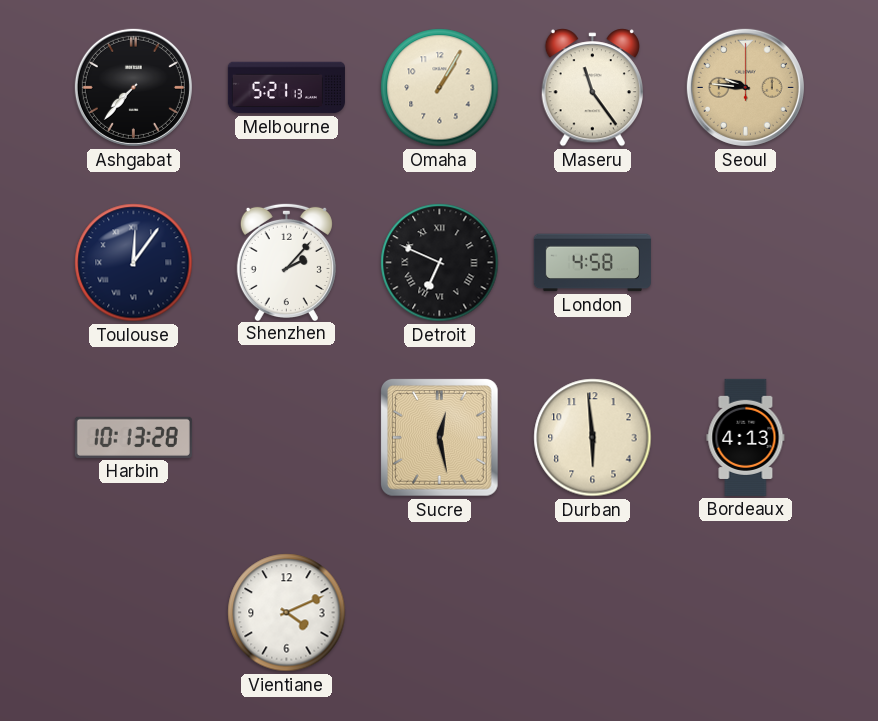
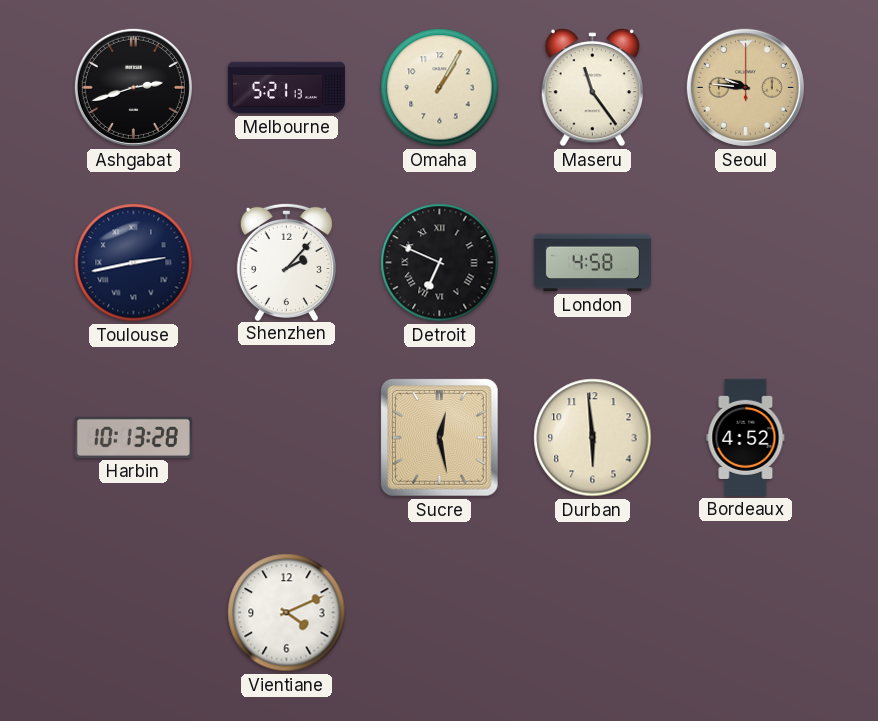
Ashgabat: 7:37 -> 2:42
Toulouse: 12:06 -> 2:43
Bordeaux: 4:13 -> 4:52
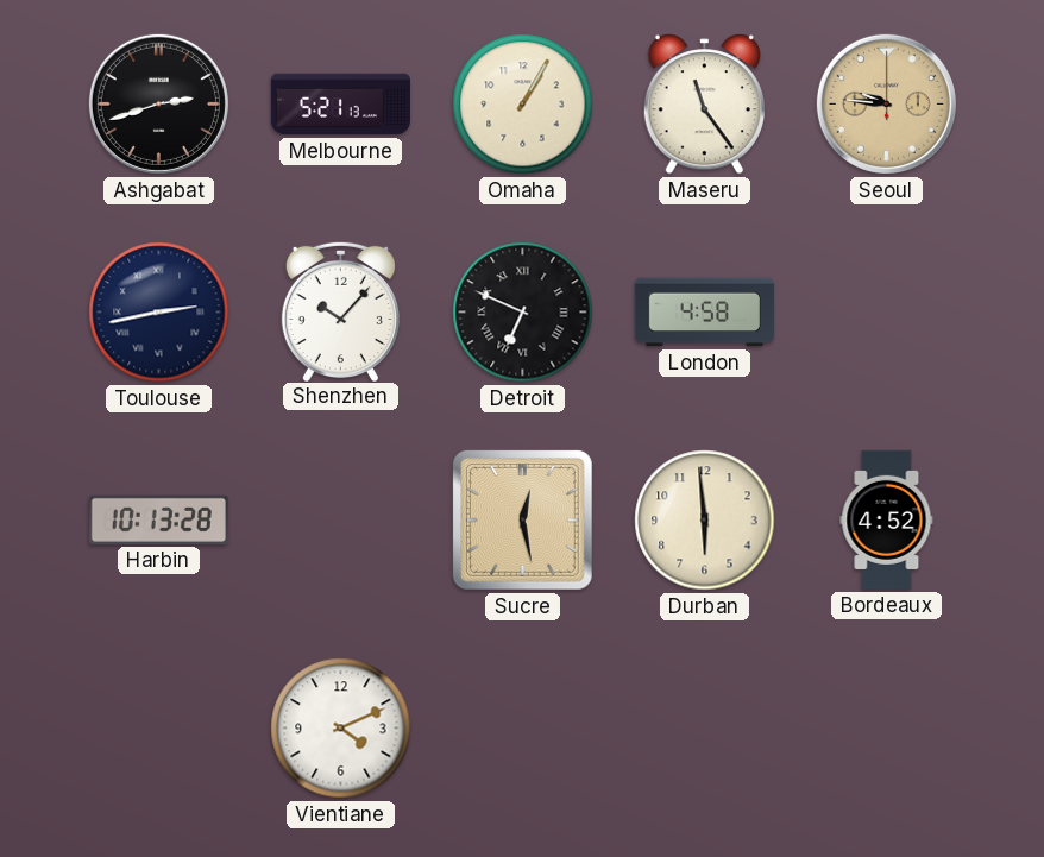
Shenzhen: 2:07 -> 10:07
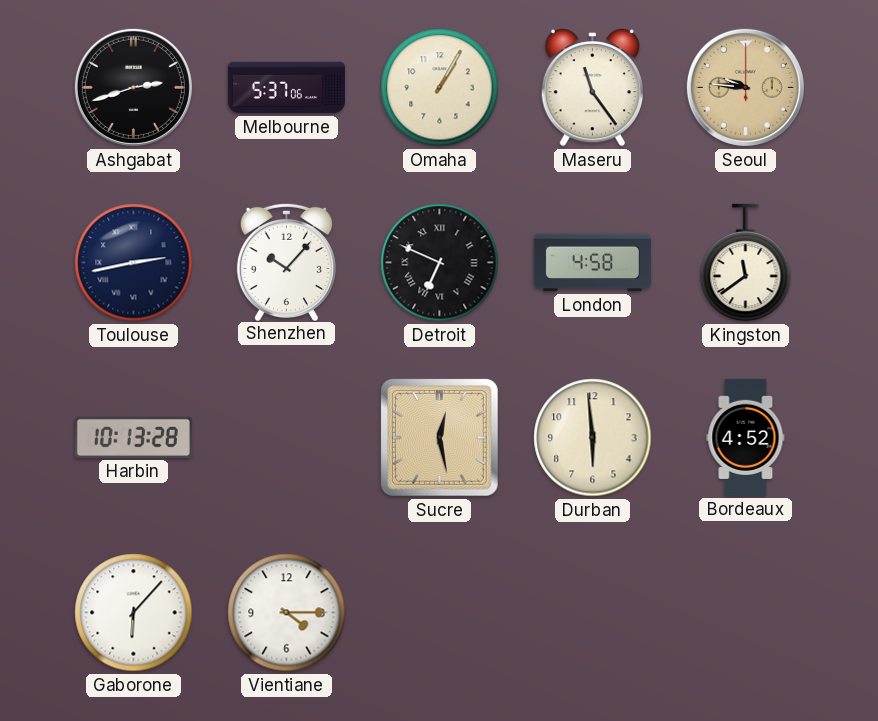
Melbourne: 5:21 -> 5:37
Kingston: none -> 11:39
Gaborone: none -> 6:07
Vientiane: 4:11 -> 4:15
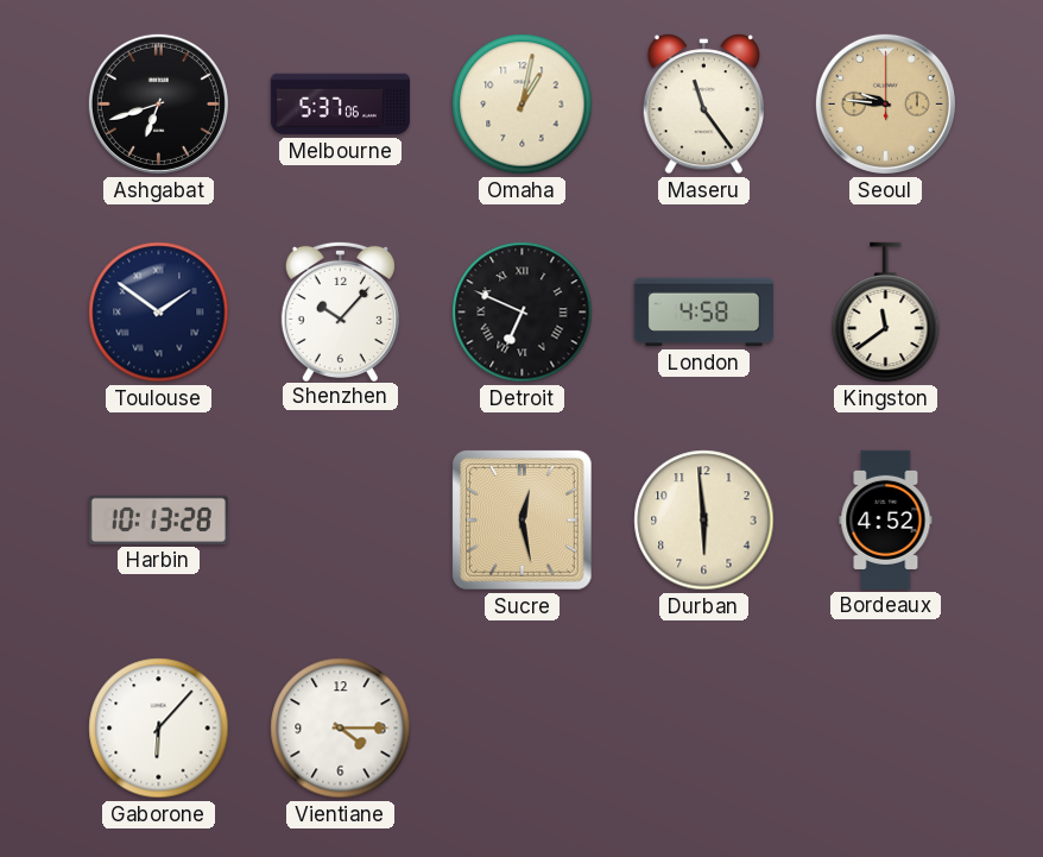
Ashgabat: 2:42 -> 6:42
Omaha: 1:05 -> 1:02
Toulouse: 2:43 -> 1:51
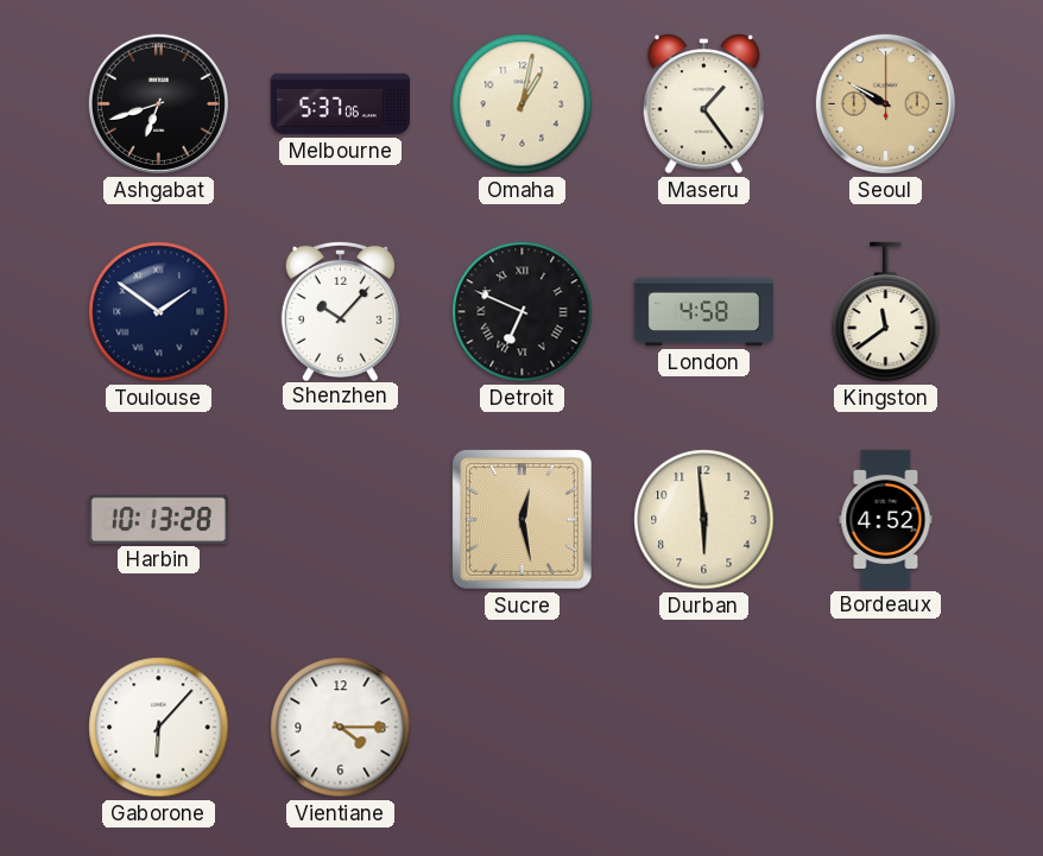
Maseru: 11:24 -> 1:24
Seoul: 9:46 -> 9:50
